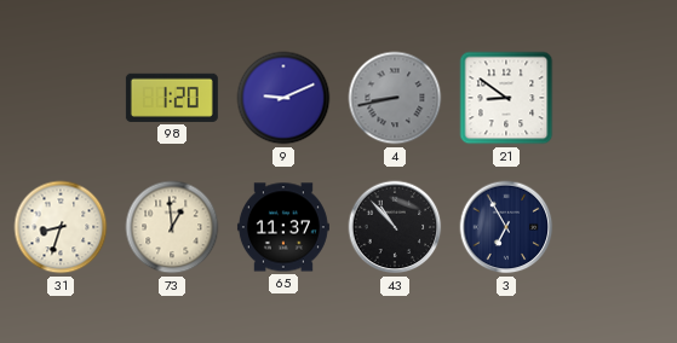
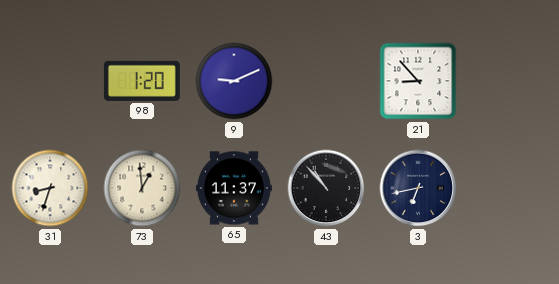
4: 8:43 -> none
21: 8:51 -> 8:53
3: 6:55 -> 6:43
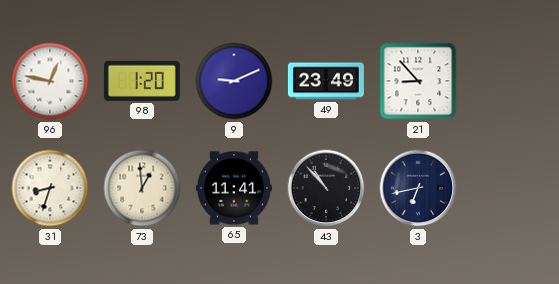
96: none -> 12:47
49: none -> 23:49
65: 11:37 -> 11:41
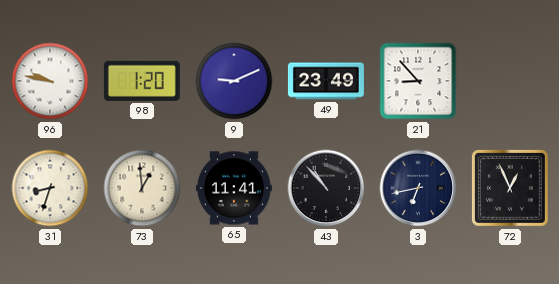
96: 12:47 -> 9:47
72: none -> 12:56
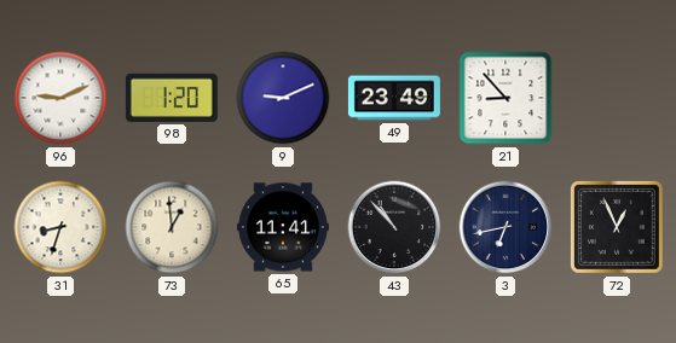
96: 9:47 -> 9:11
